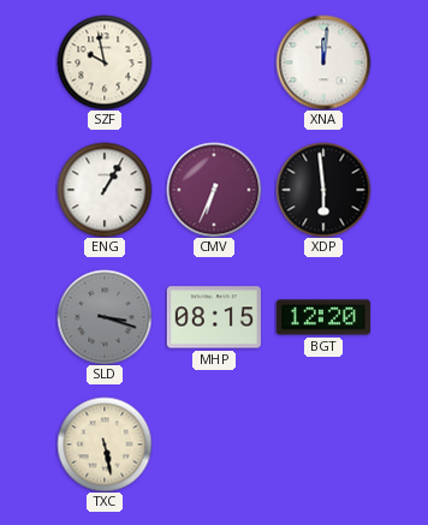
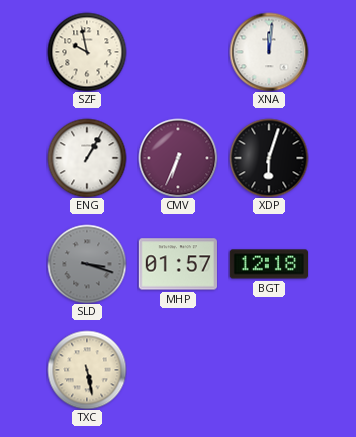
XDP: 5:59 -> 6:03
MHP: 08:15 -> 01:57
BGT: 12:20 -> 12:18
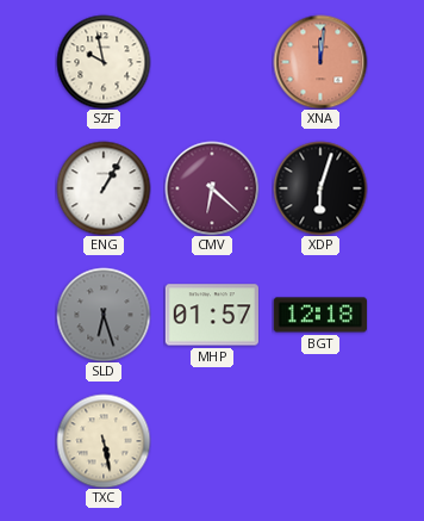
XNA dial: white -> salmon
CMV: 6:34 -> 6:22
SLD: 3:18 -> 6:27
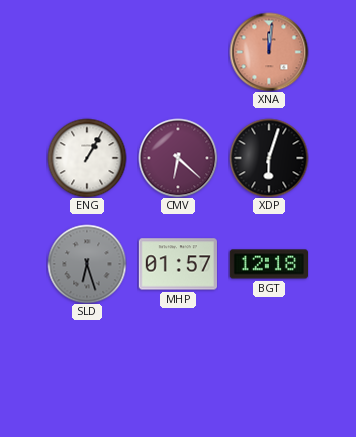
SZF: 9:58 -> none
TXC: 5:28 -> none
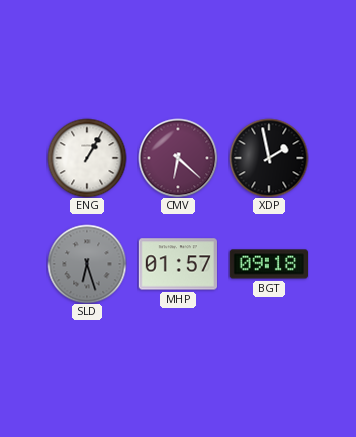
XNA: 12:01 -> none
XDP: 6:03 -> 1:58
BGT: 12:18 -> 09:18
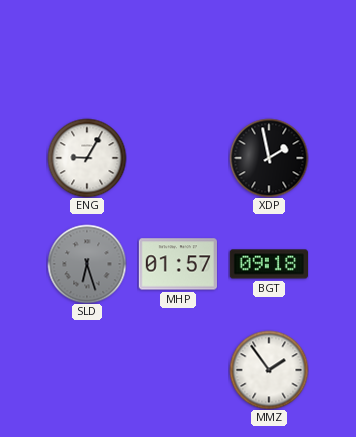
ENG: 1:05 -> 9:05
CMV: 6:22 -> none
MMZ: none -> 1:54
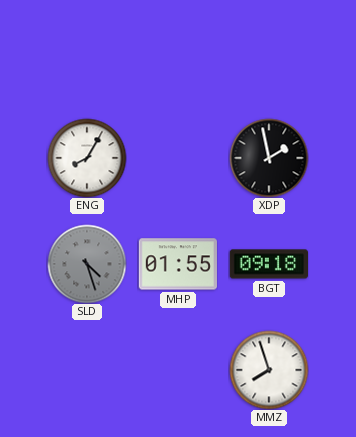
ENG: 9:05 -> 8:05
SLD: 6:27 -> 4:27
MHP: 01:57 -> 01:55
MMZ: 1:54 -> 7:57
